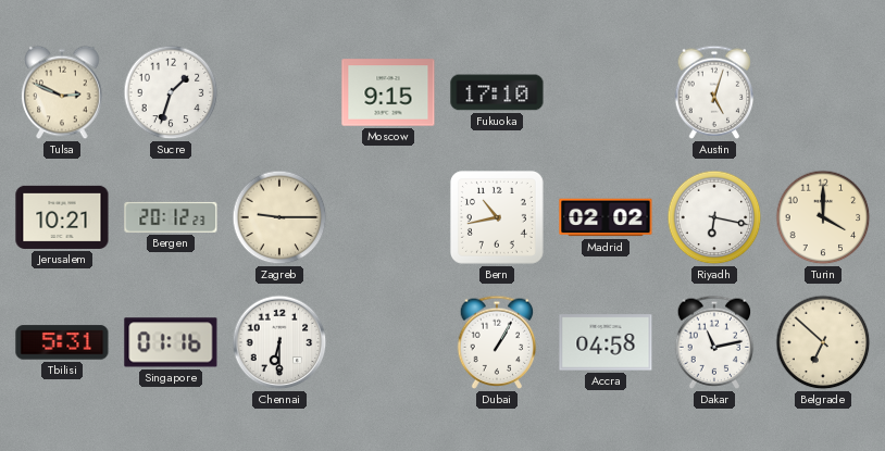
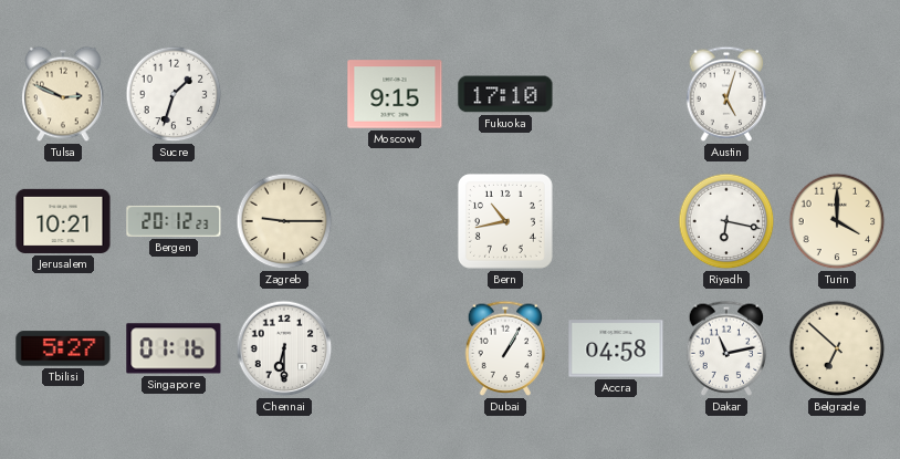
Madrid: 02:02 -> none
Tbilisi: 5:31 -> 5:27
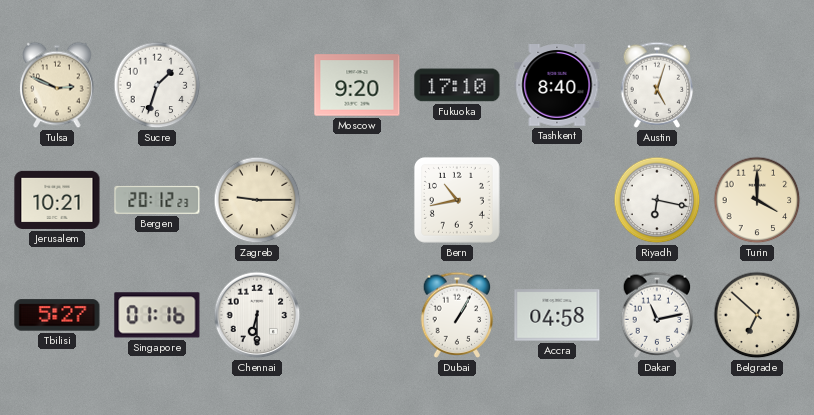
Moscow: 9:15 -> 9:20
Tashkent: none -> 8:40
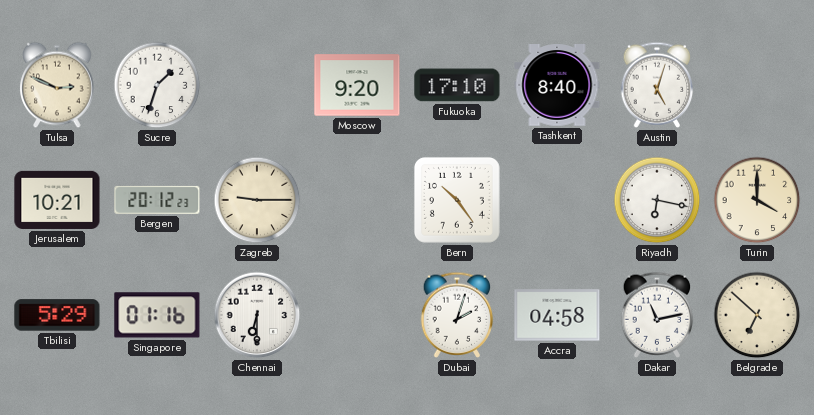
Bern: 10:43 -> 10:24
Tbilisi: 5:27 -> 5:29
Dubai: 1:05 -> 2:03
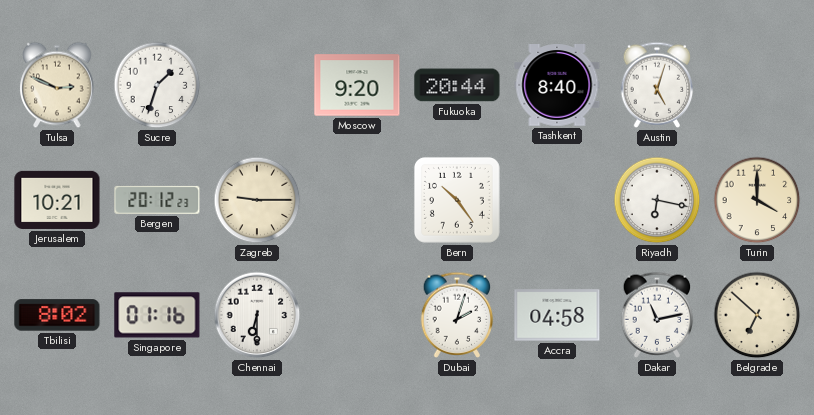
Fukuoka: 17:10 -> 20:44
Tbilisi: 5:29 -> 8:02
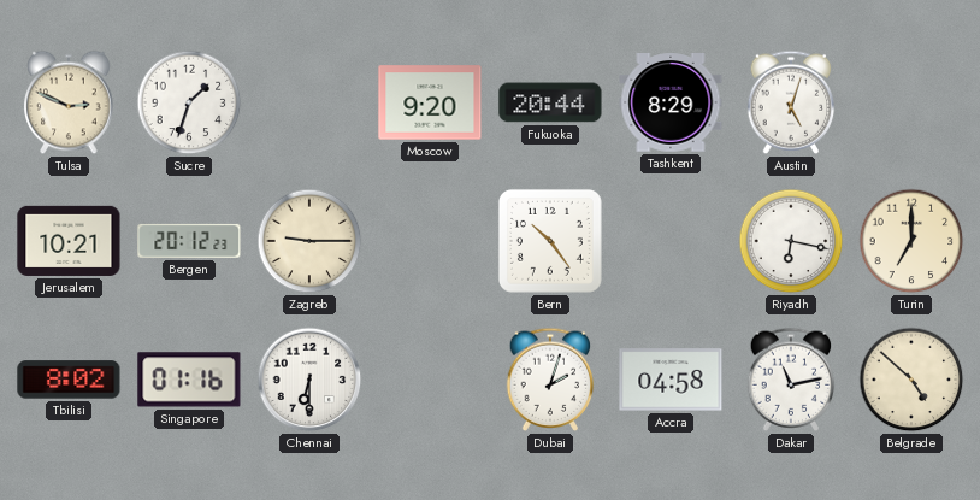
Tashkent: 8:40 -> 8:29
Turin: 4:00 -> 7:00
Belgrade: 6:52 -> 4:52
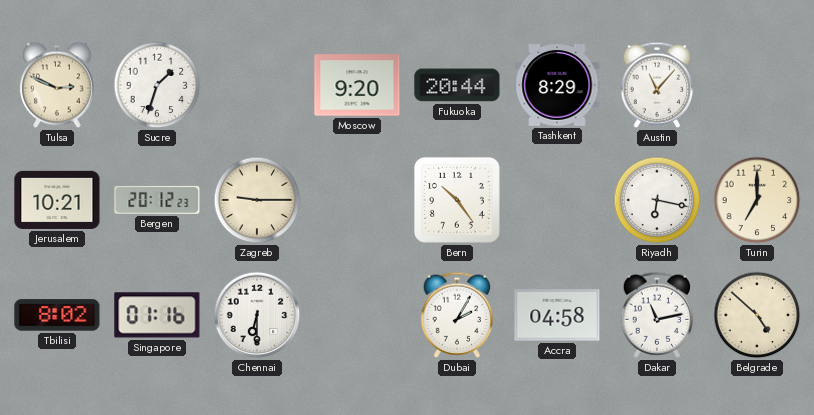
Austin: 5:03 -> 11:07
Dubai: 2:03 -> 2:05
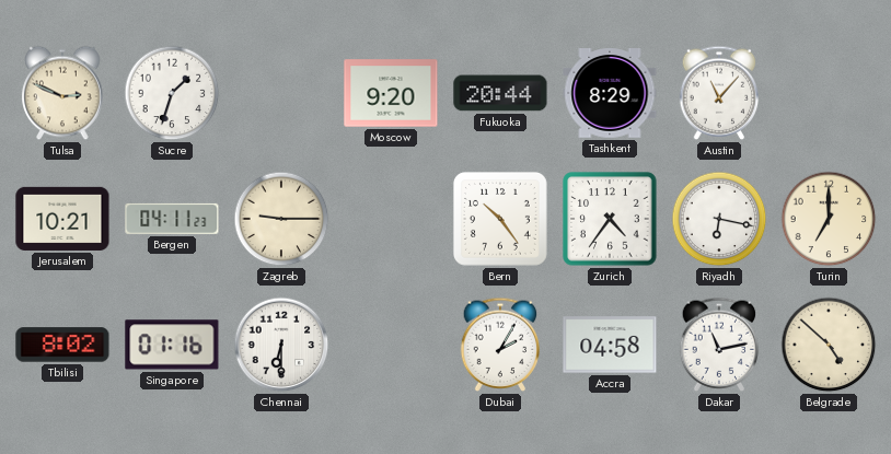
Bergen: 20:12 -> 04:11
Zurich: none -> 4:36
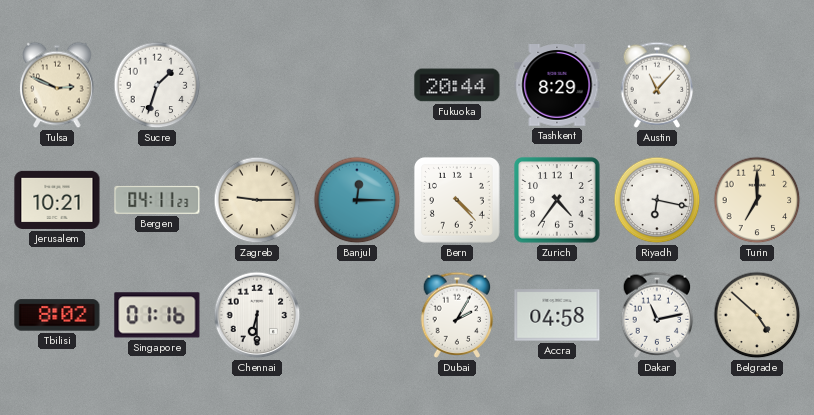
Moscow: 9:20 -> none
Banjul: none -> 12:15
Bern: 10:24 -> 4:23
